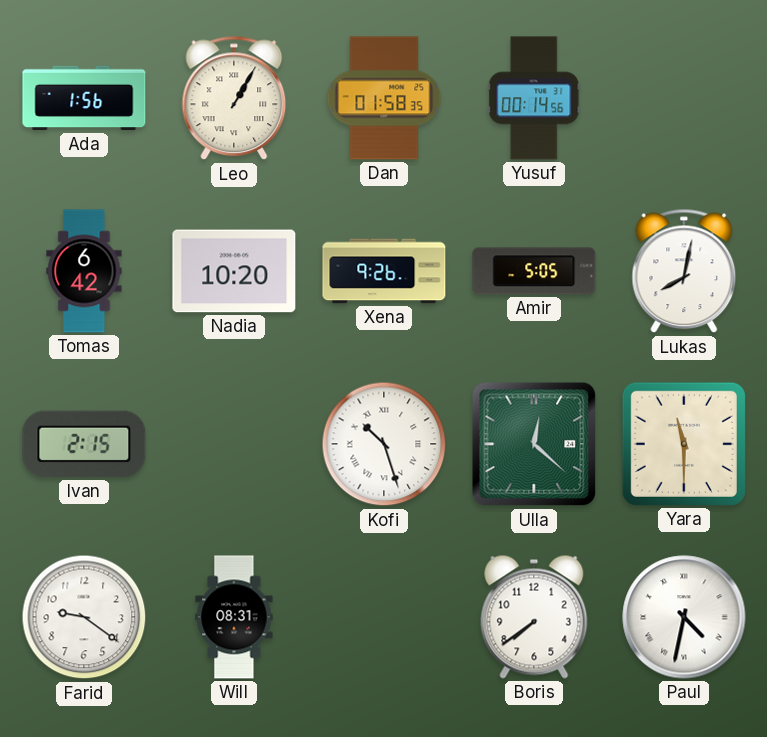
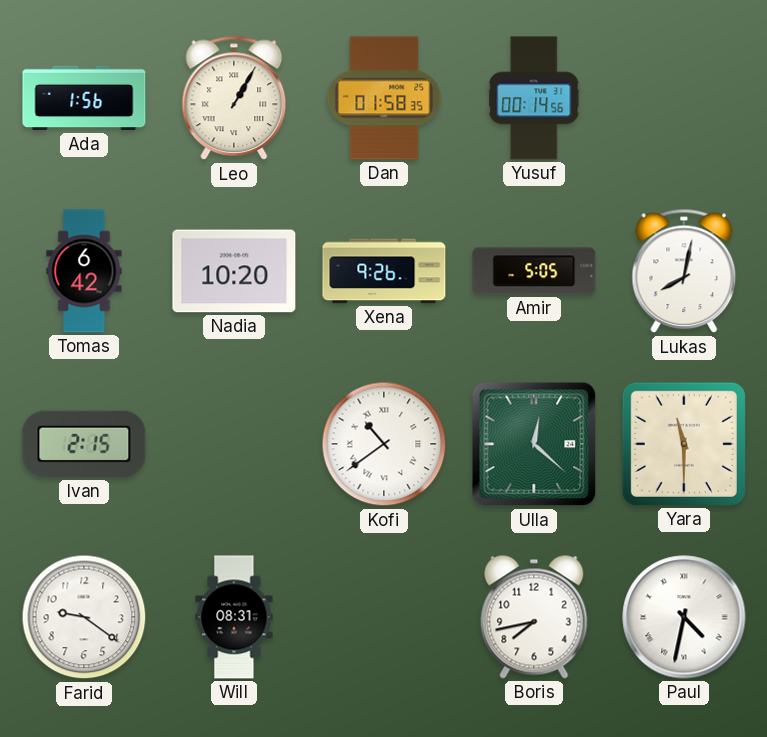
Kofi: 10:27 -> 10:39
Boris: 7:39 -> 7:43
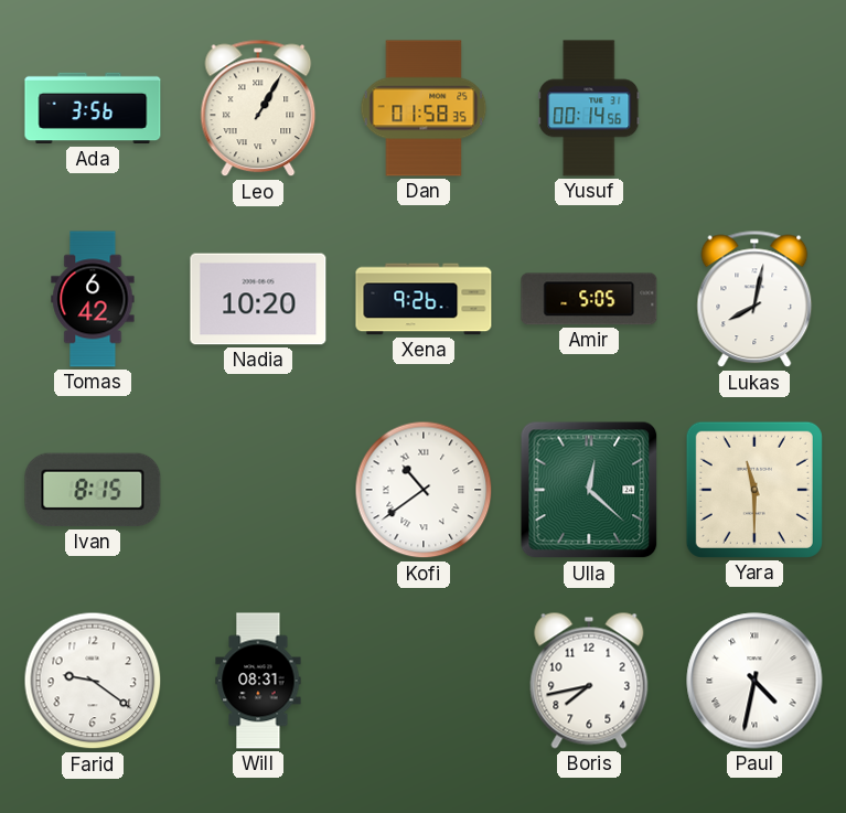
Ada: 1:56 -> 3:56
Ivan: 2:15 -> 8:15
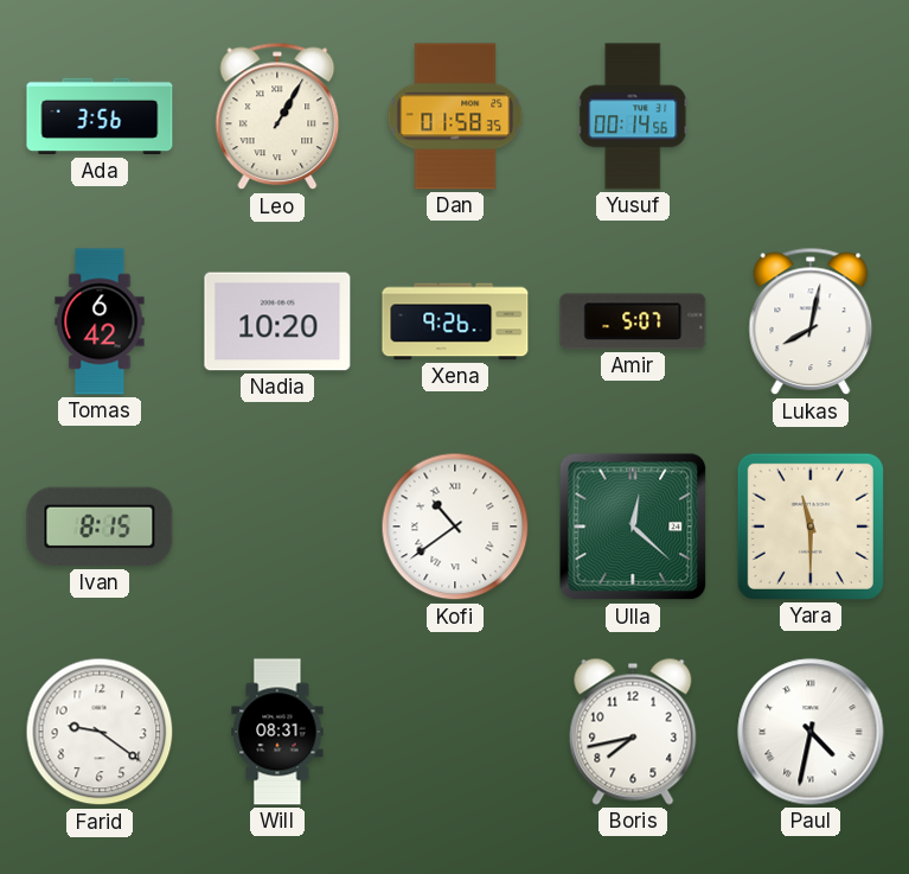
Amir: 5:05 -> 5:07
